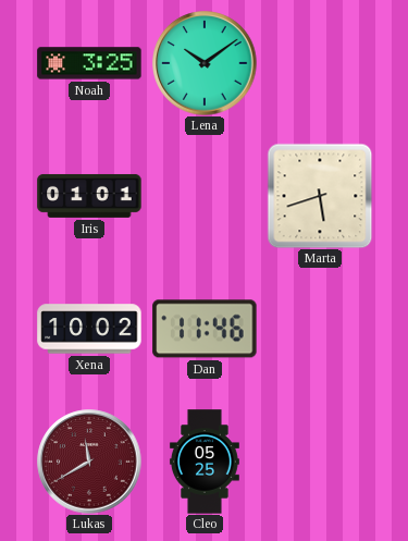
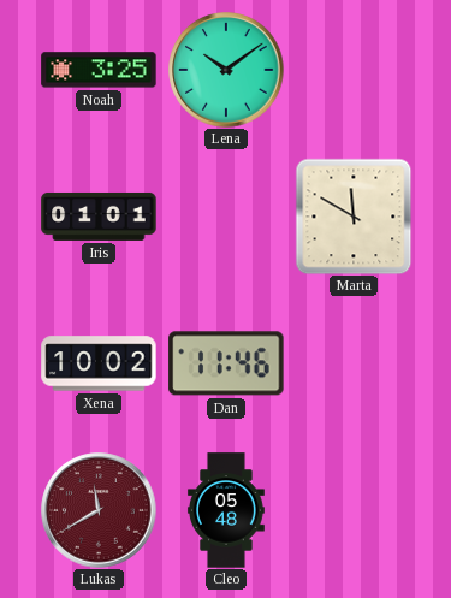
Marta: 5:42 -> 11:50
Cleo: 05:25 -> 05:48
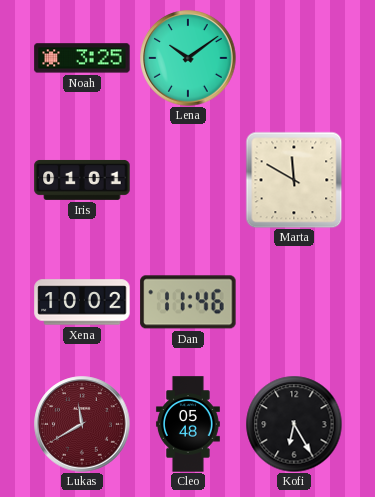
Kofi: none -> 6:25
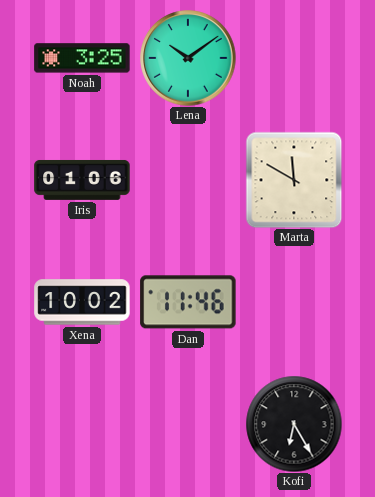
Iris: 01:01 -> 01:06
Lukas: 11:40 -> none
Cleo: 05:48 -> none
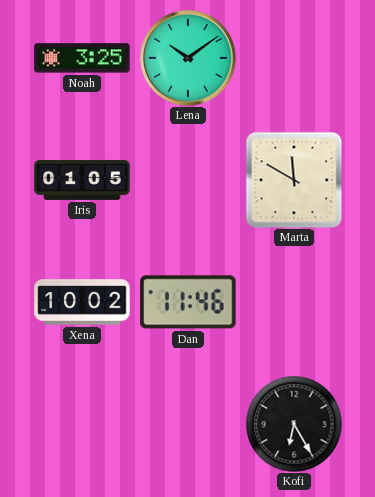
Iris: 01:06 -> 01:05
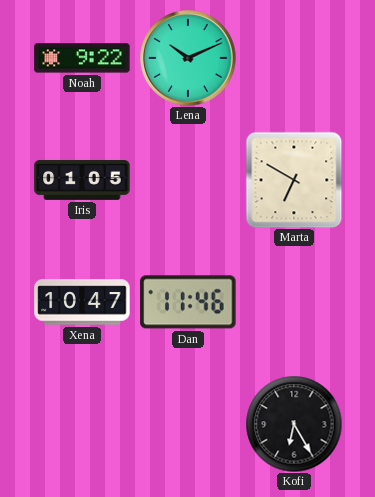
Noah: 3:25 -> 9:22
Lena: 10:09 -> 10:11
Marta: 11:50 -> 6:50
Xena: 10:02 -> 10:47
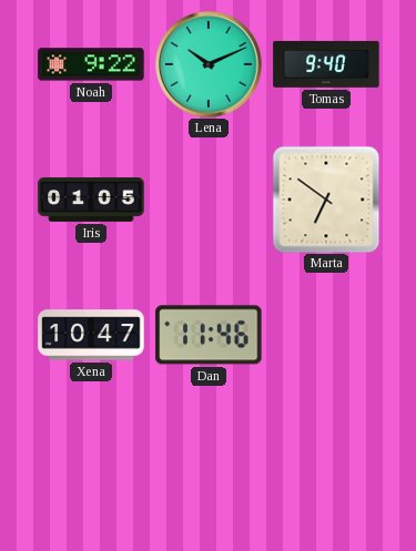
Tomas: none -> 9:40
Marta: 6:50 -> 6:51
Kofi: 6:25 -> none
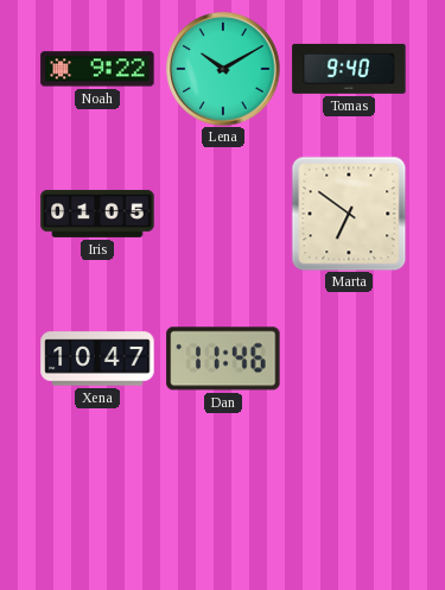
Lena: 10:11 -> 10:10
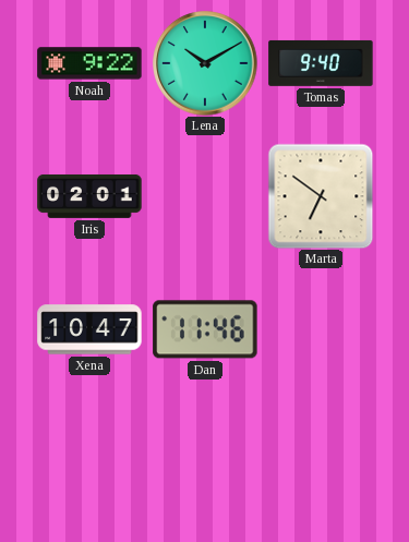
Iris: 01:05 -> 02:01
